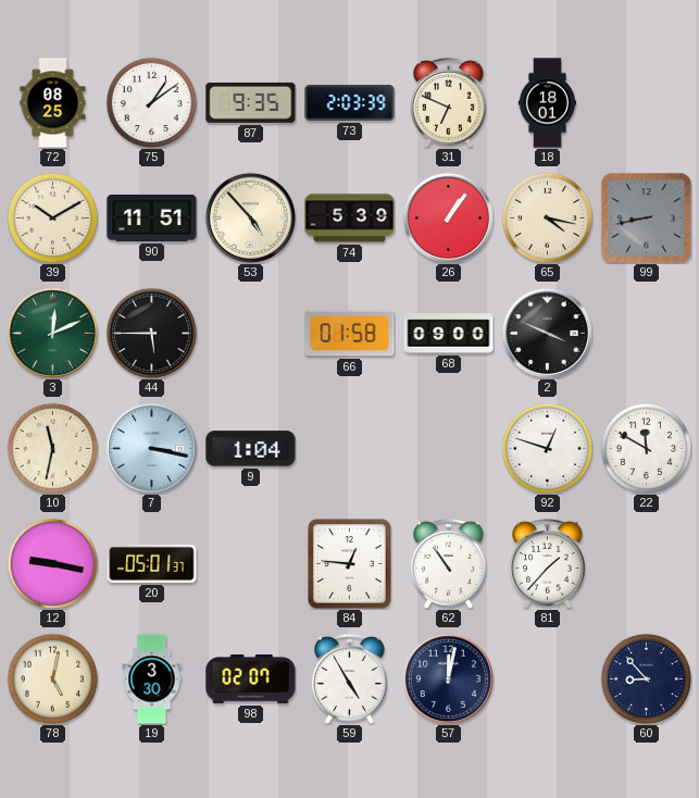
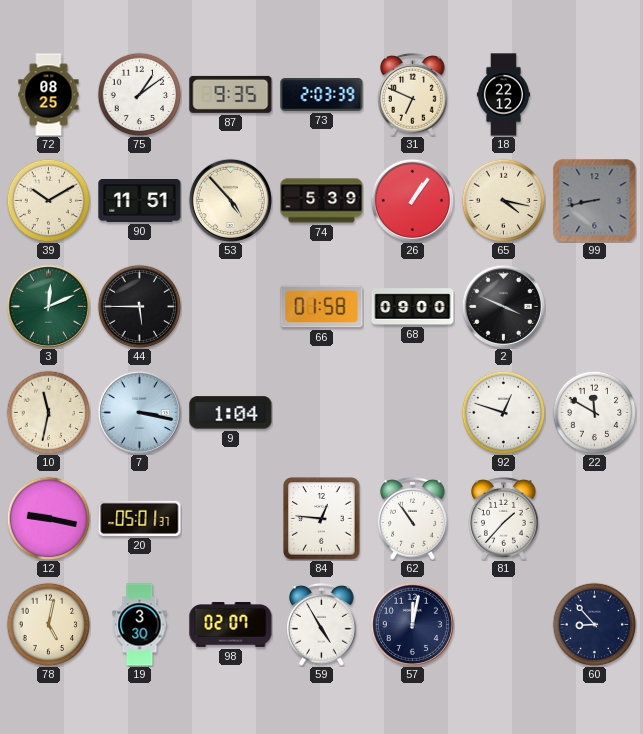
18: 18:01 -> 22:12
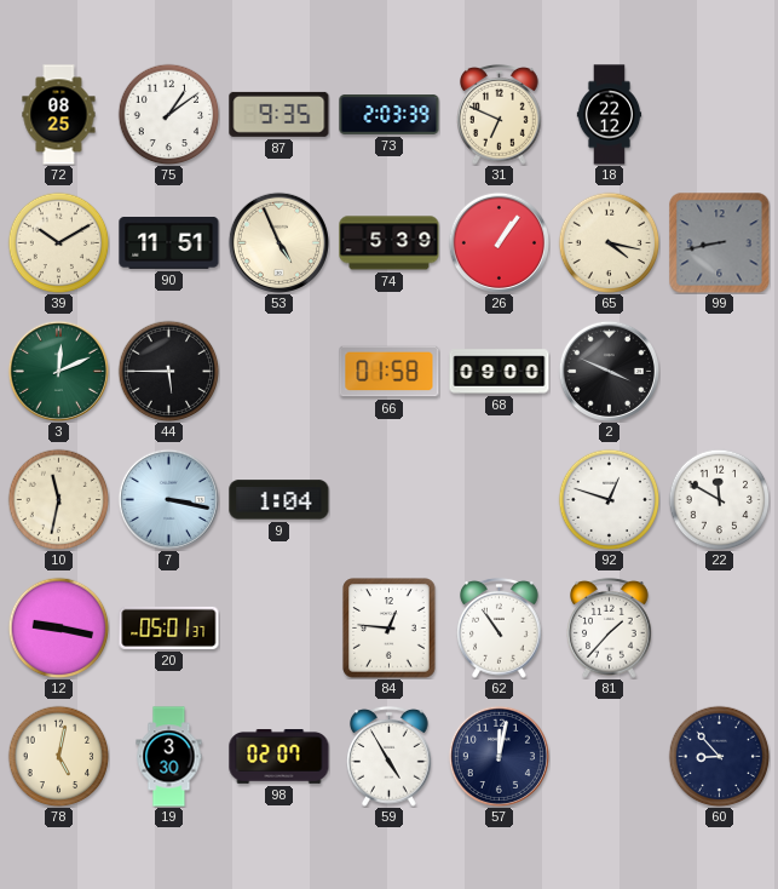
53: 4:53 -> 4:56
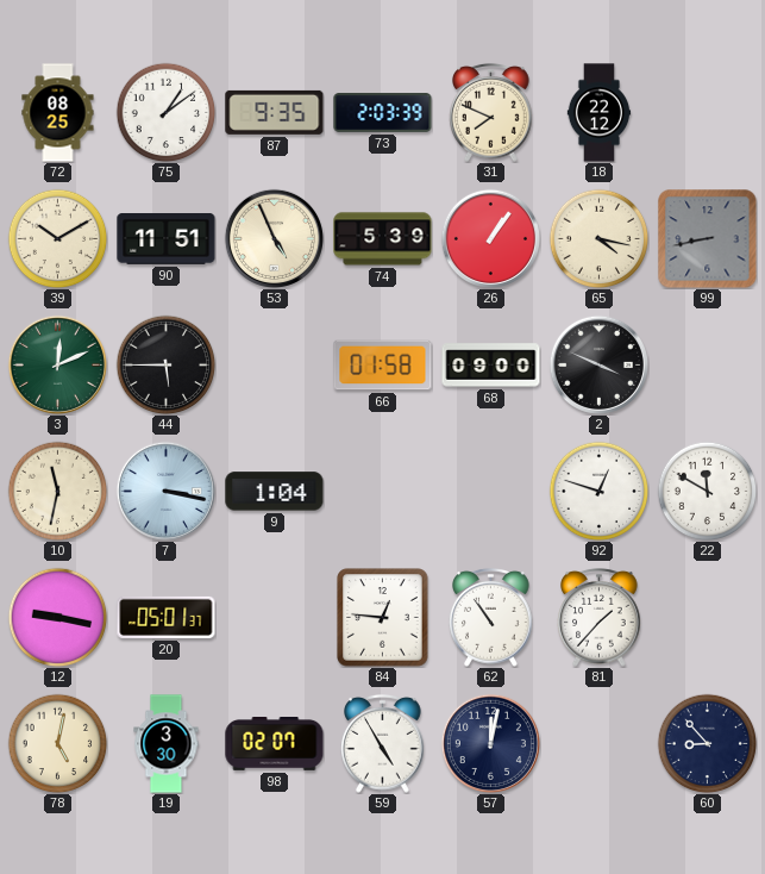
31: 6:49 -> 7:49
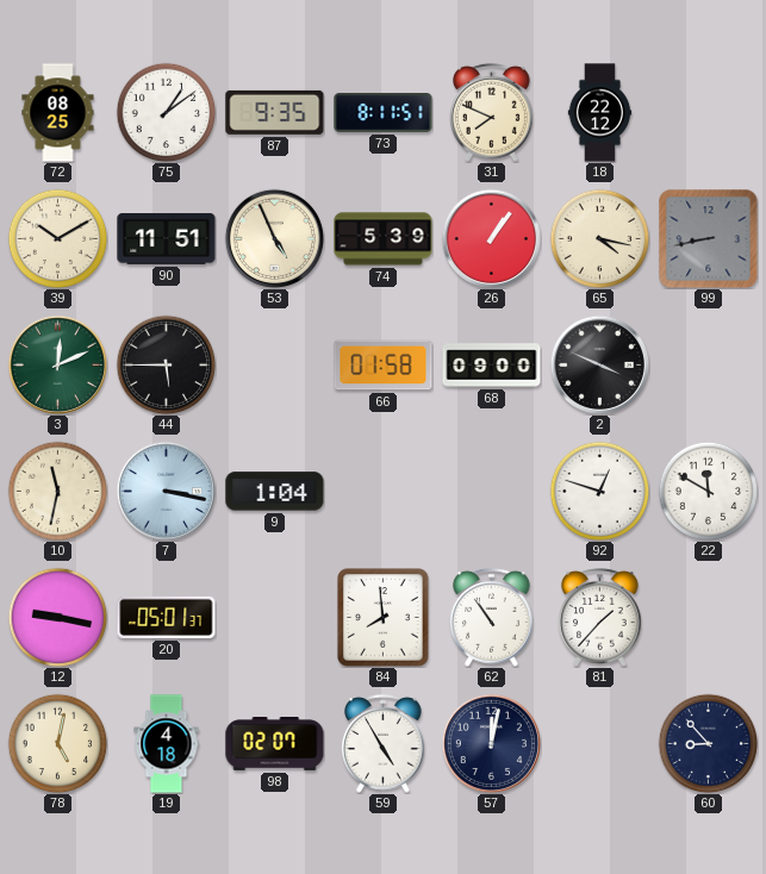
73: 2:03 -> 8:11
84: 12:46 -> 7:59
19: 3:30 -> 4:18
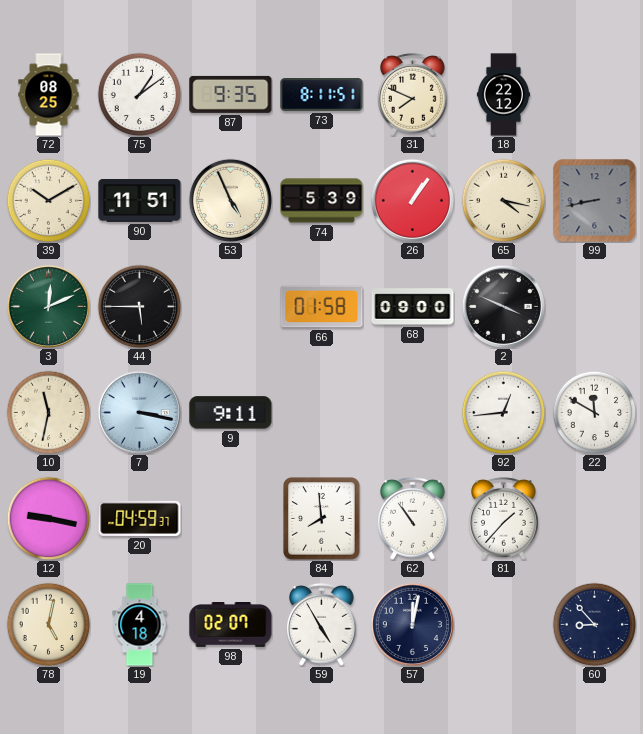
9: 1:04 -> 9:11
92: 12:48 -> 12:44
20: 05:01 -> 04:59
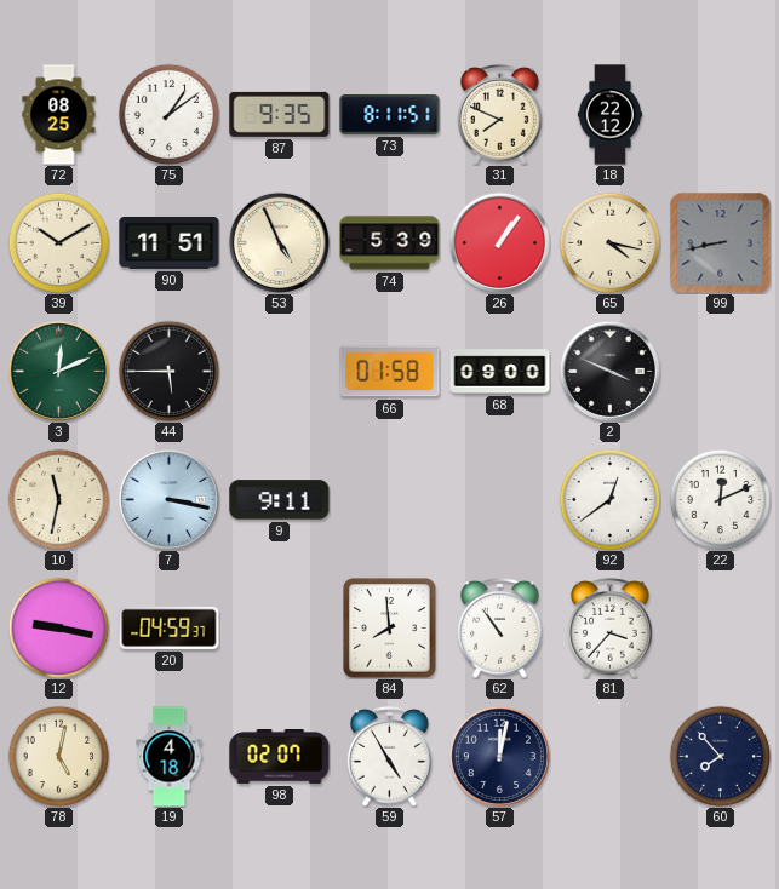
92: 12:44 -> 12:39
22: 11:50 -> 12:11
81: 1:37 -> 3:37
60: 8:53 -> 7:53
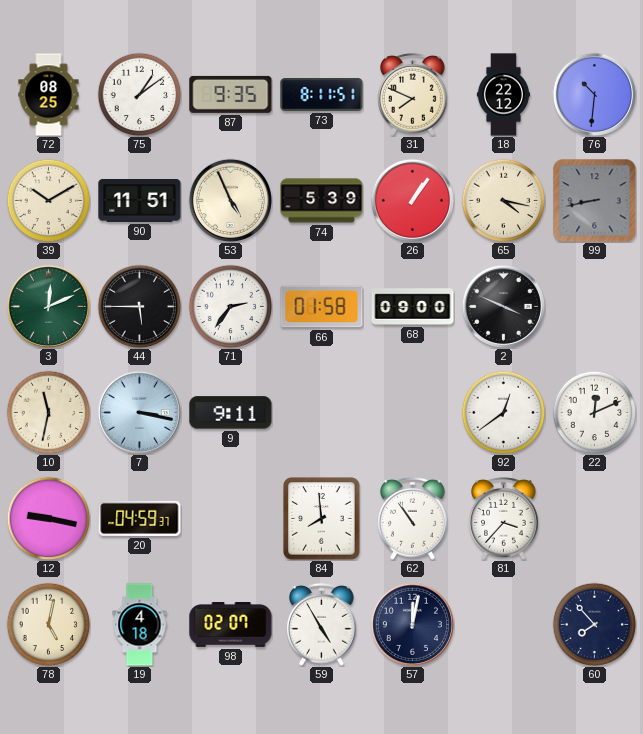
76: none -> 10:31
71: none -> 2:36
